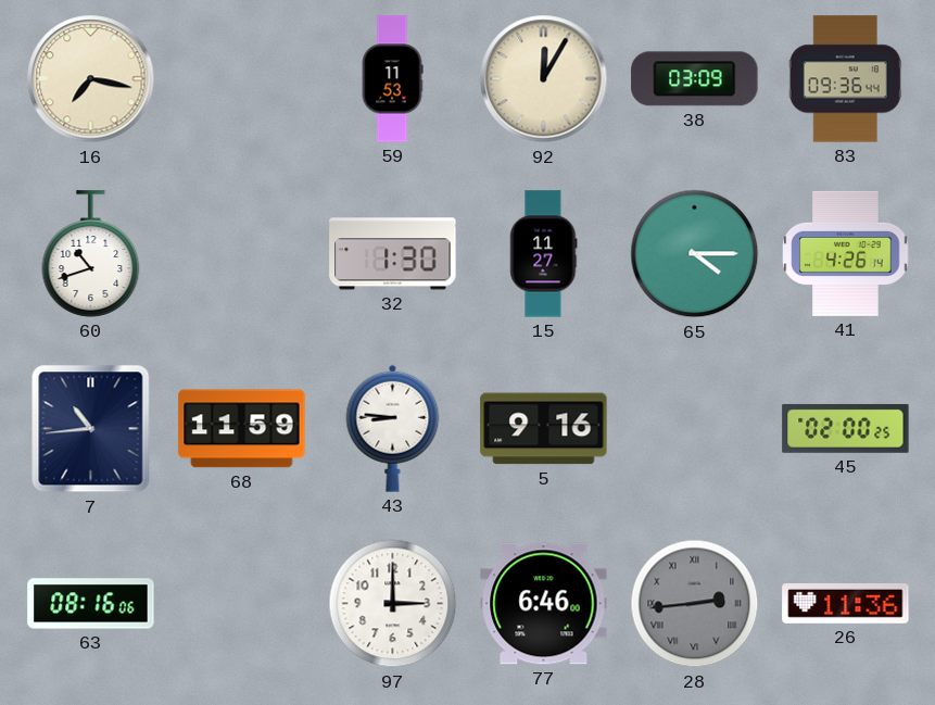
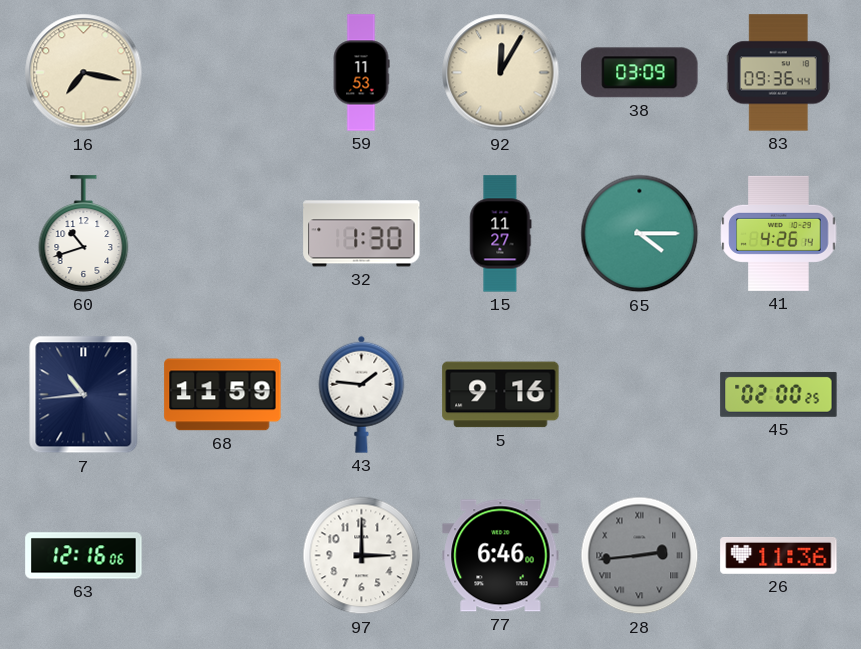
43: 8:46 -> 1:46
63: 08:16 -> 12:16
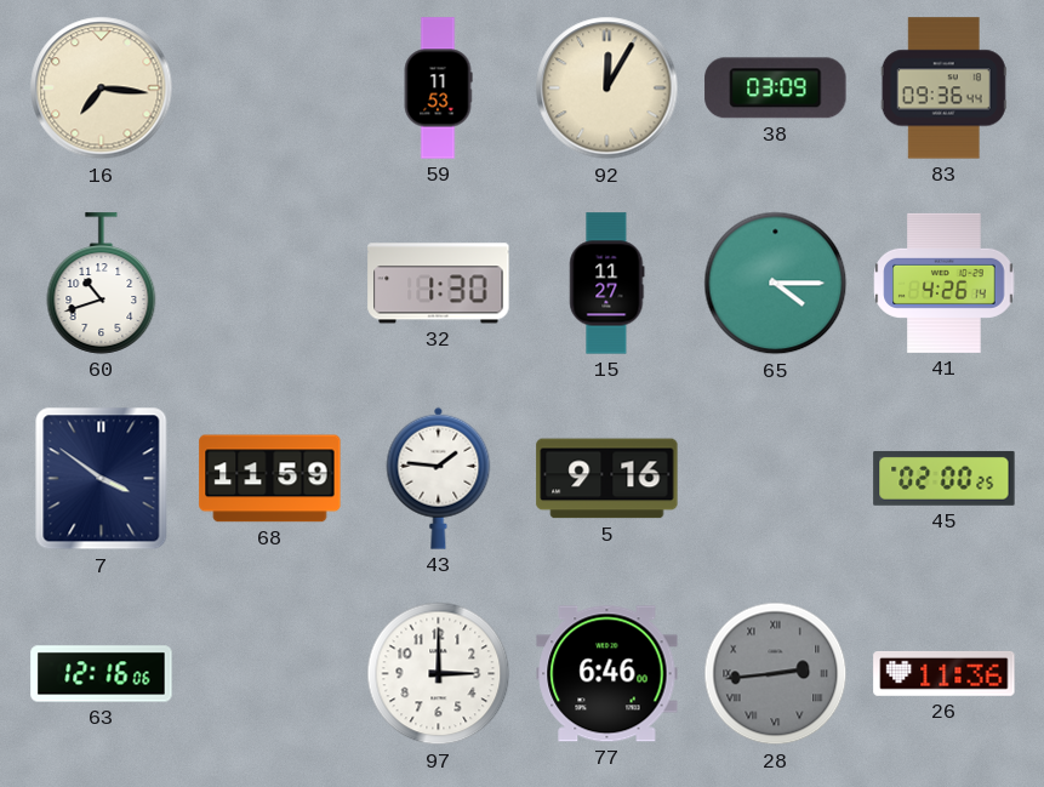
16: 7:17 -> 7:16
7: 10:44 -> 3:51
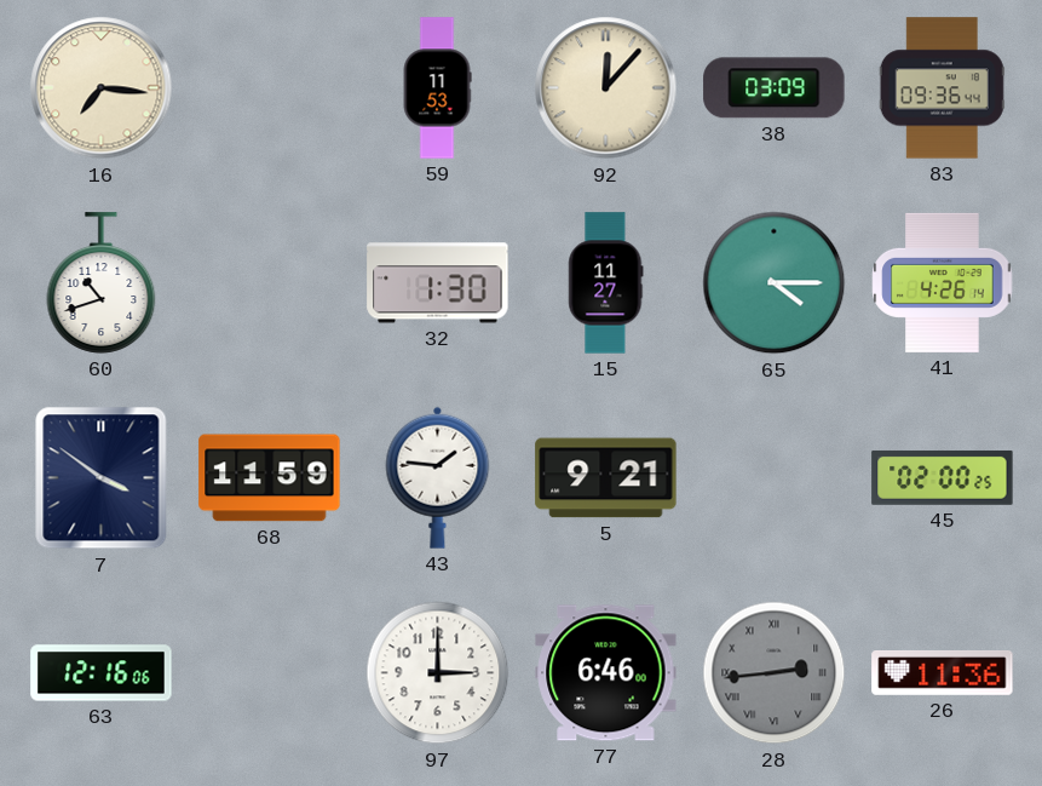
92: 12:05 -> 12:07
5: 9:16 -> 9:21
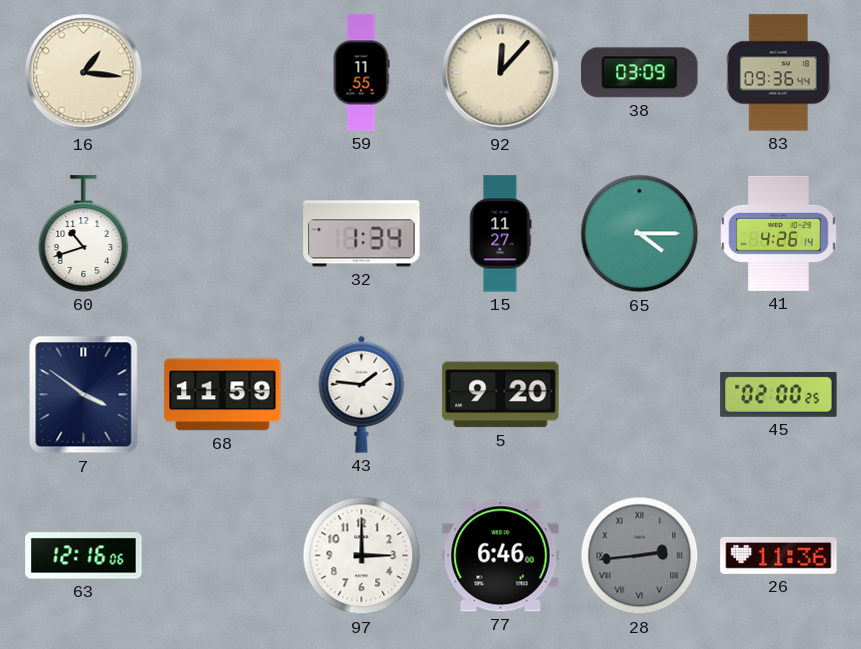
16: 7:16 -> 1:16
59: 11:53 -> 11:55
32: 1:30 -> 1:34
5: 9:21 -> 9:20
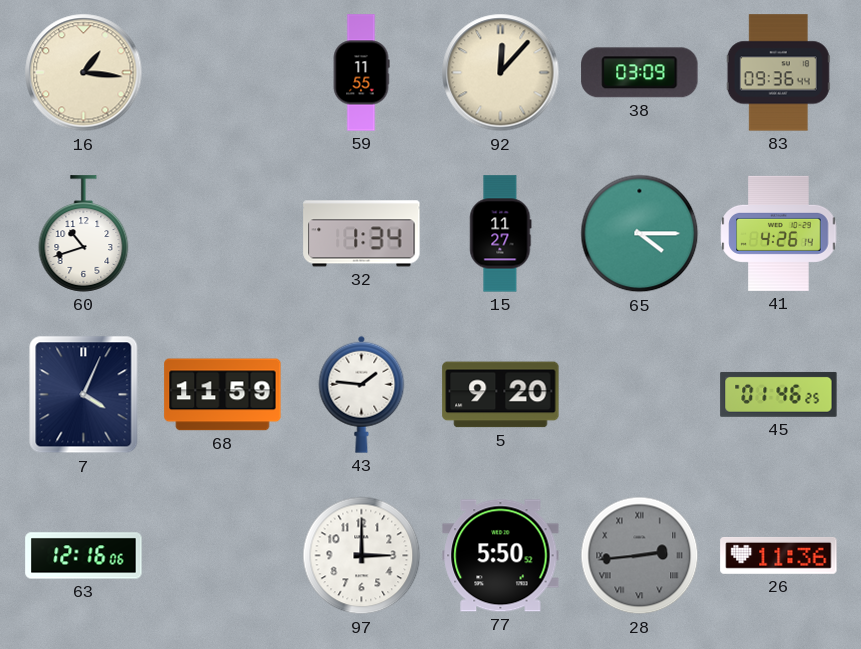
7: 3:51 -> 4:04
45: 02:00 -> 01:46
77: 6:46 -> 5:50
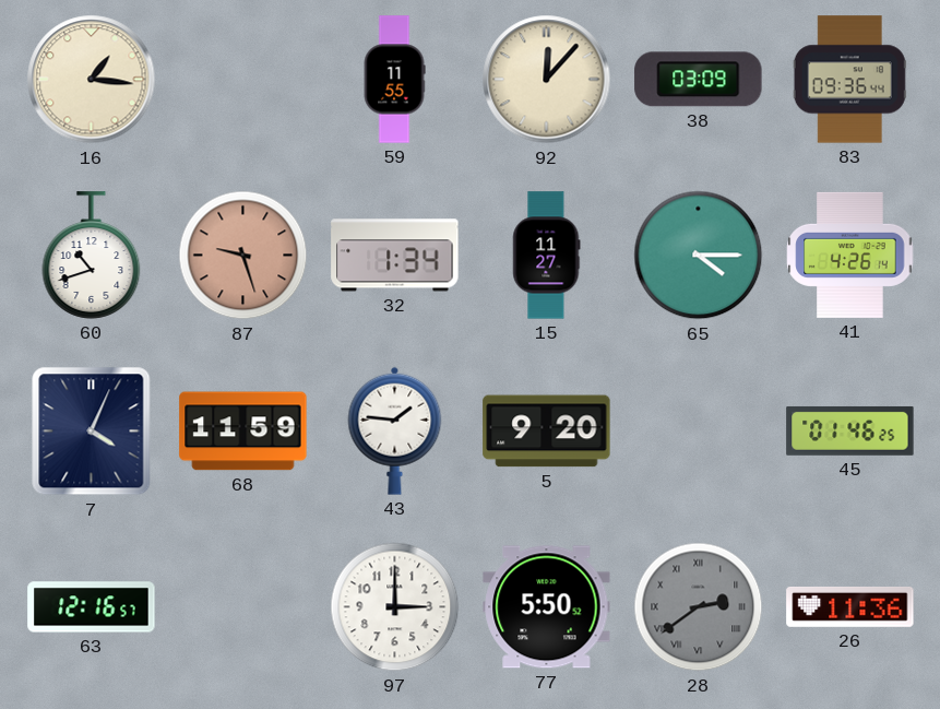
87: none -> 9:27
63: 12:16:06 -> 12:16:57
28: 2:44 -> 2:39
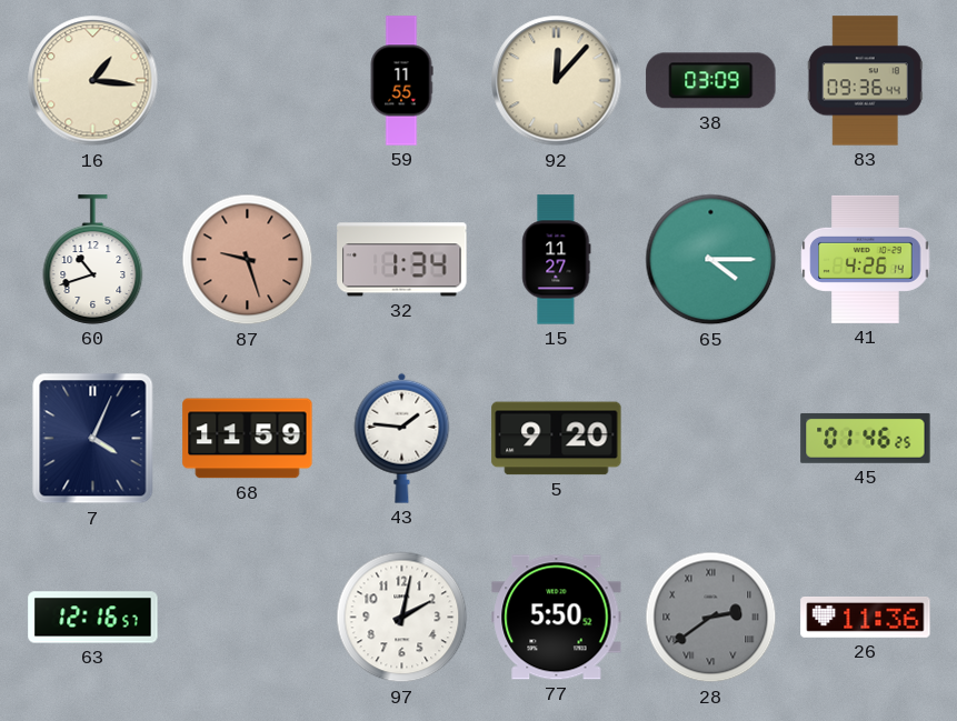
97: 3:00 -> 2:02
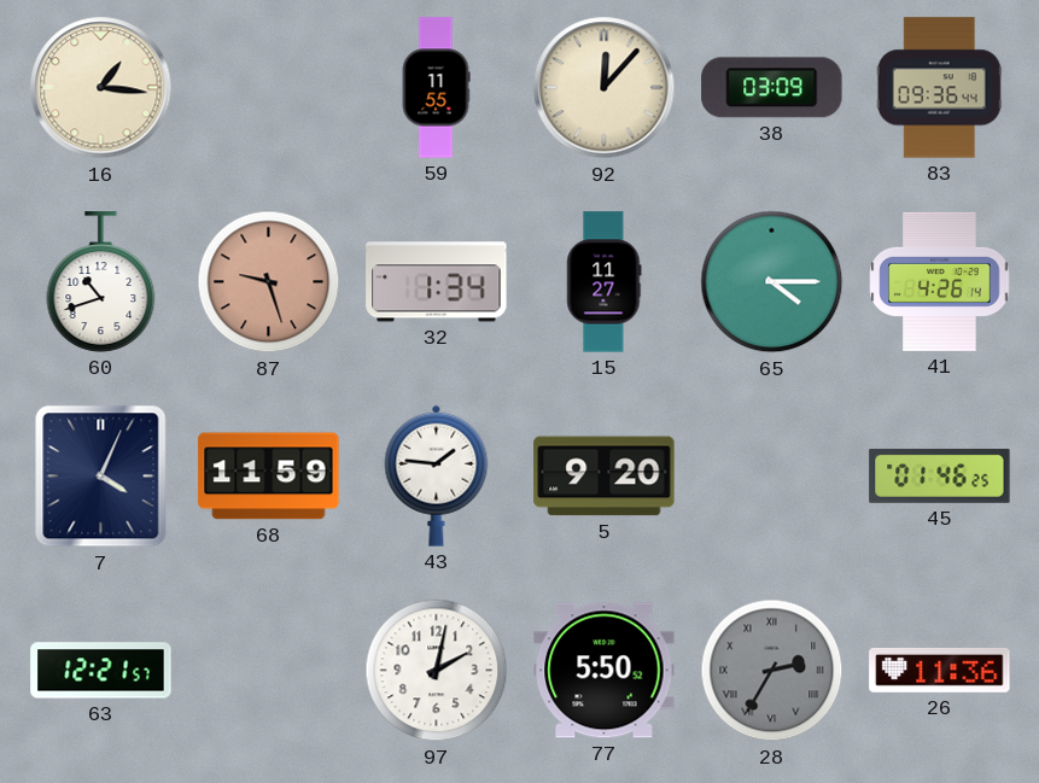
63: 12:16 -> 12:21
28: 2:39 -> 2:35
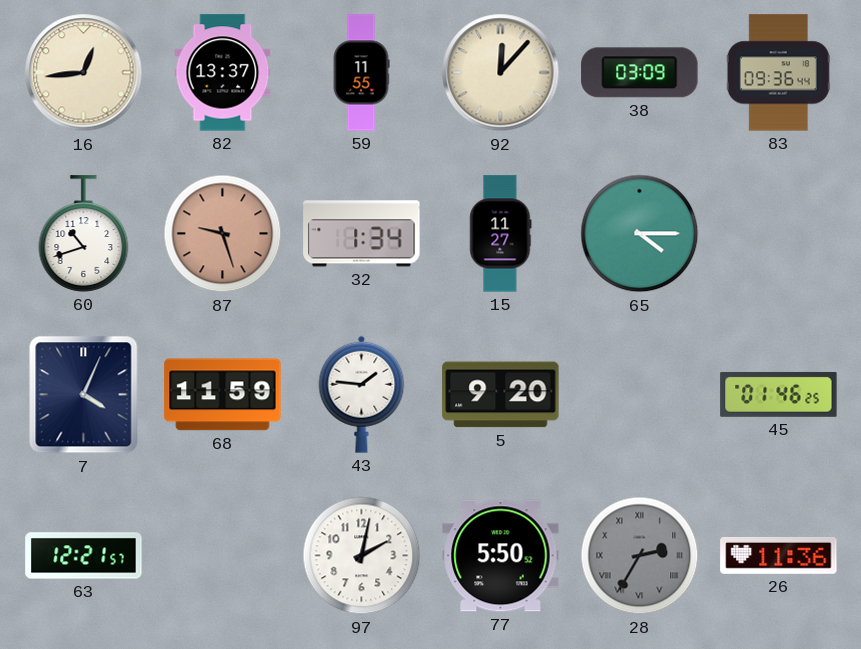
16: 1:16 -> 12:44
82: none -> 13:37
41: 4:26 -> none
